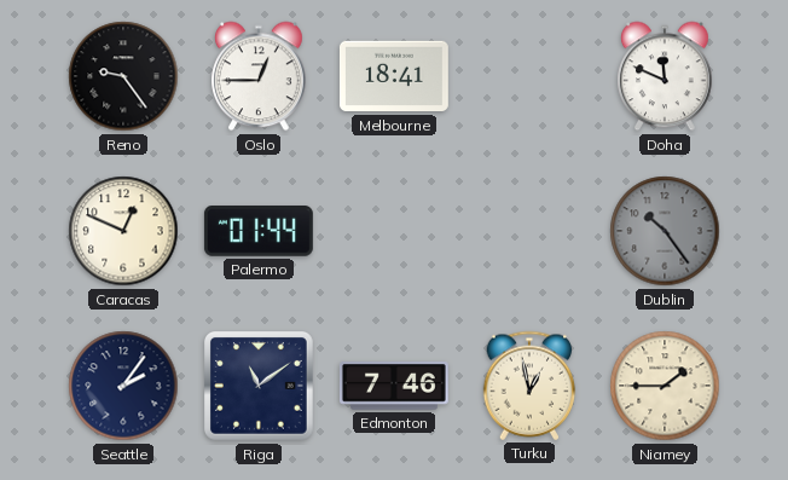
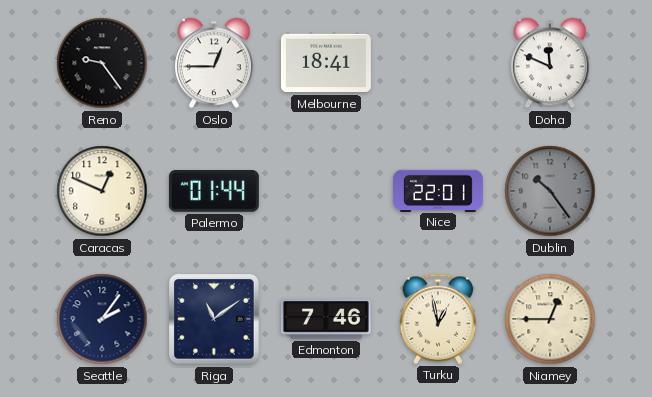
Nice: none -> 22:01
Niamey: 1:45 -> 12:45
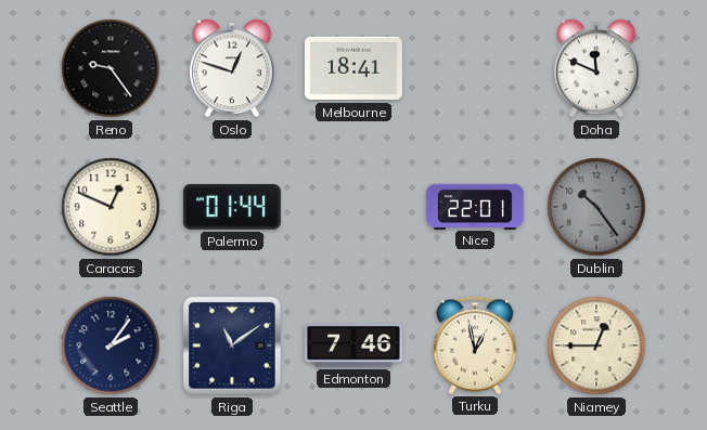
Oslo: 12:45 -> 12:48
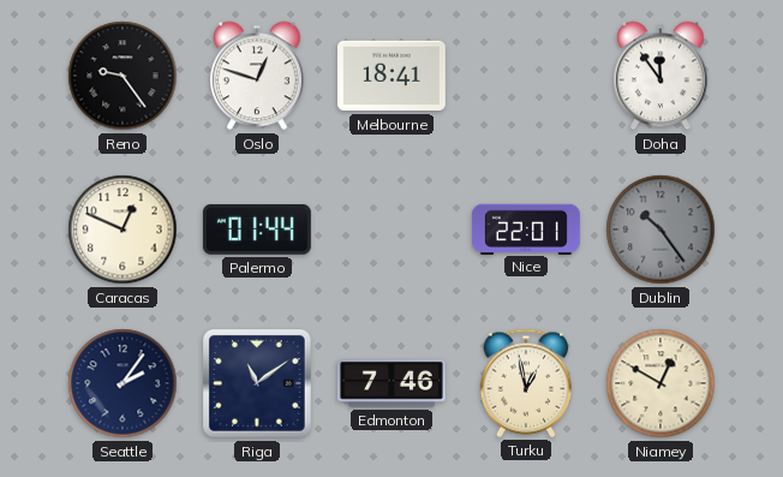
Doha: 11:49 -> 11:54
Niamey: 12:45 -> 12:50
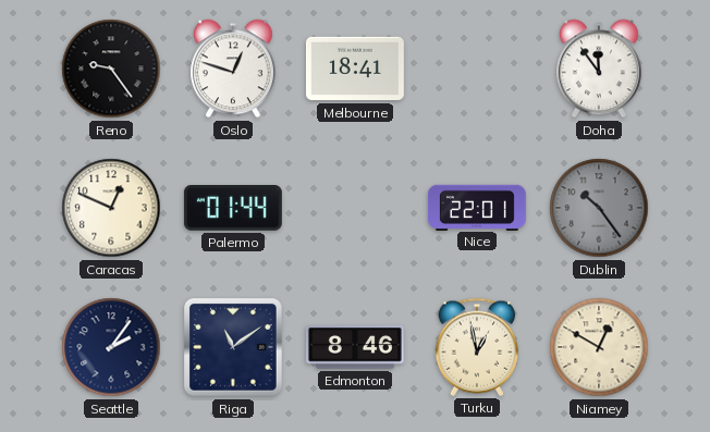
Edmonton: 7:46 -> 8:46
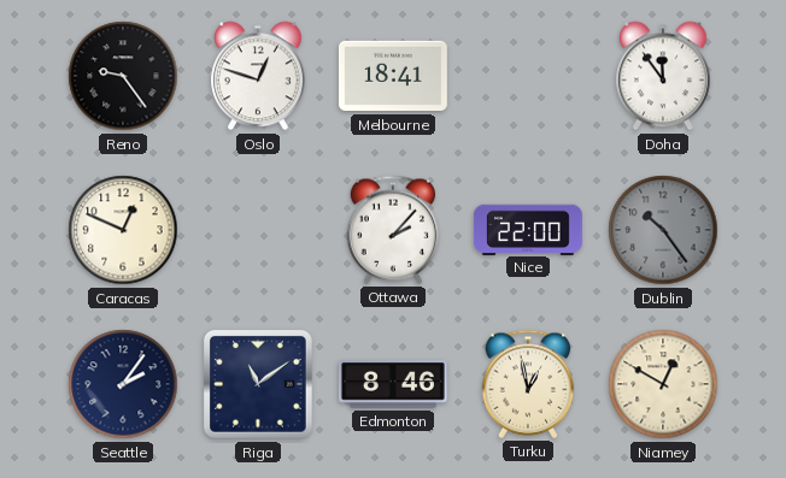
Palermo: 01:44 -> none
Ottawa: none -> 2:07
Nice: 22:01 -> 22:00
